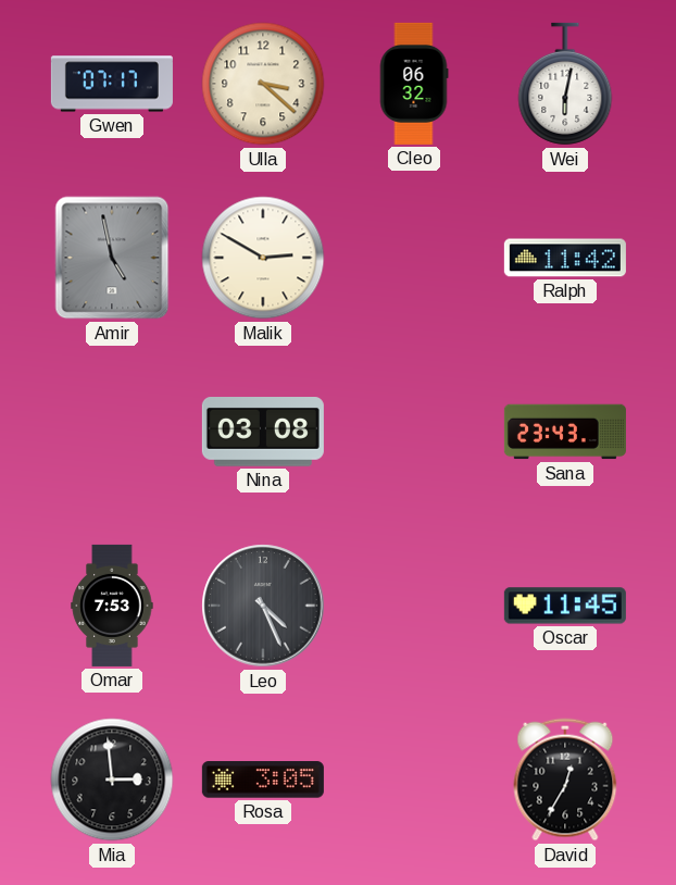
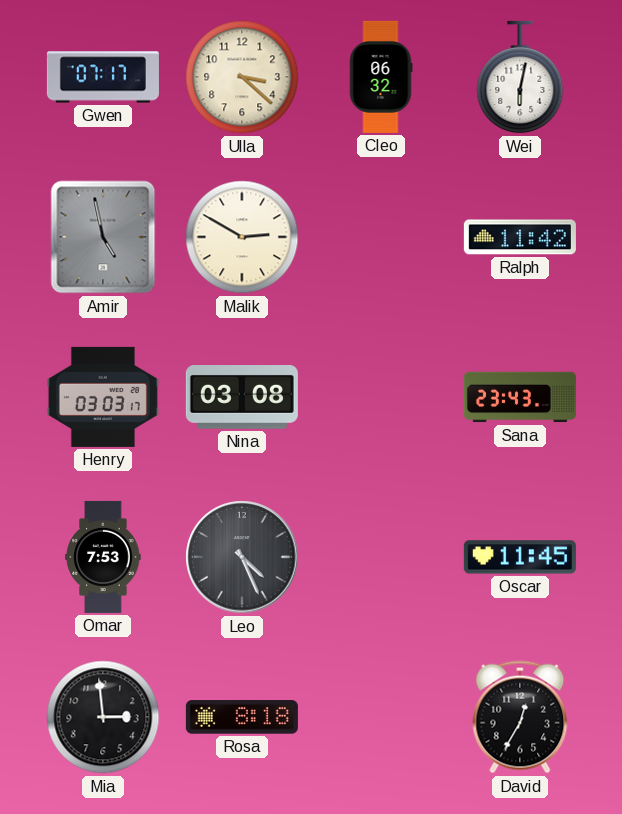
Henry: none -> 03:03
Rosa: 3:05 -> 8:18
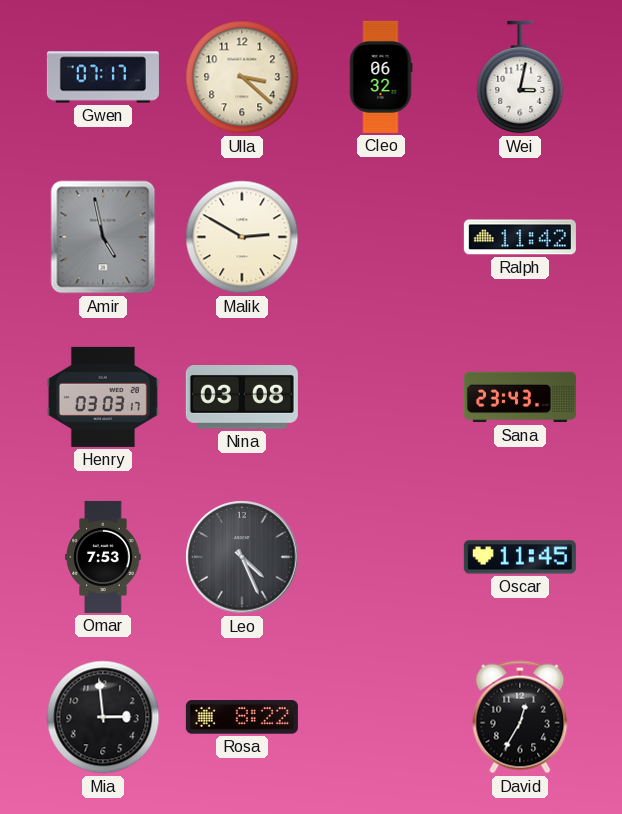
Wei: 6:02 -> 3:02
Rosa: 8:18 -> 8:22
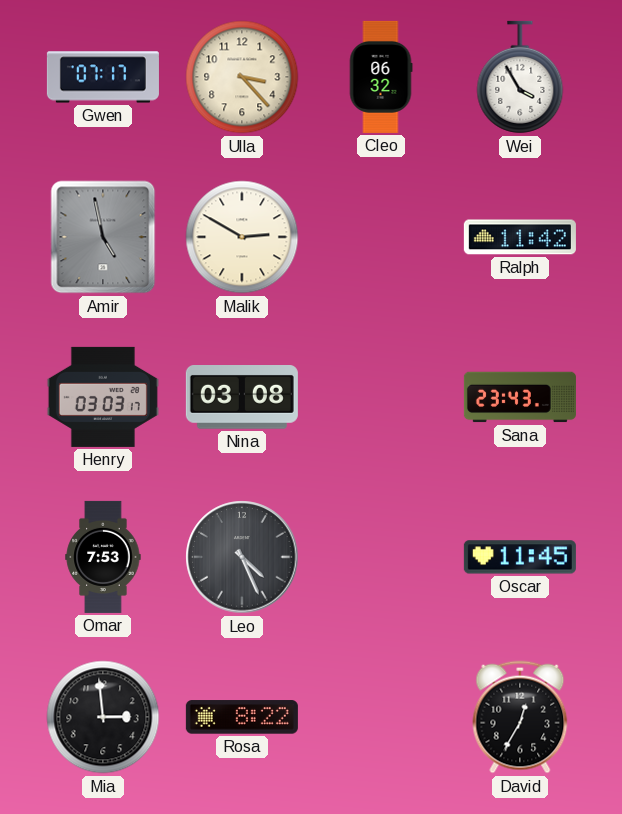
Ulla: 3:22 -> 3:23
Wei: 3:02 -> 3:55
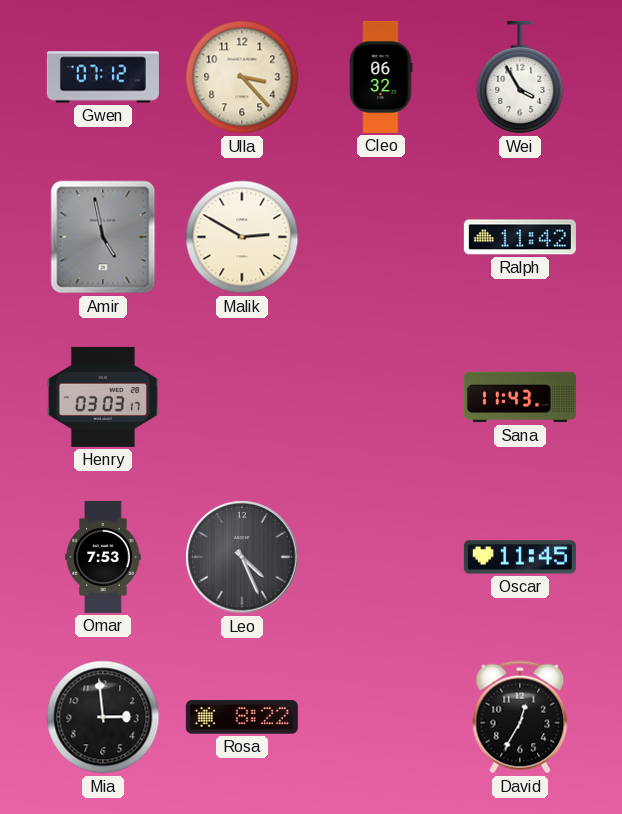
Gwen: 07:17 -> 07:12
Nina: 03:08 -> none
Sana: 23:43 -> 11:43
